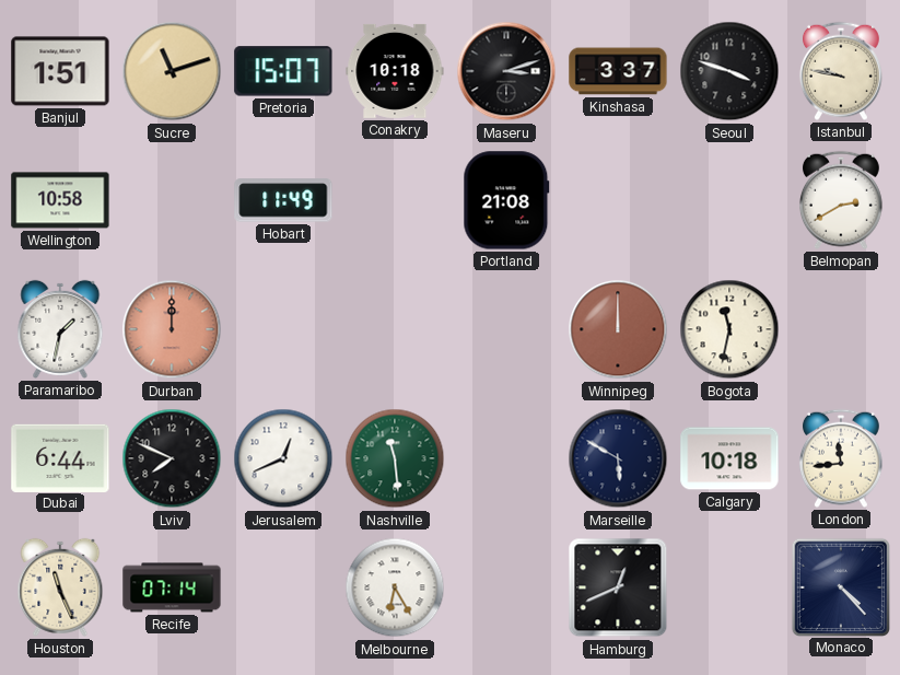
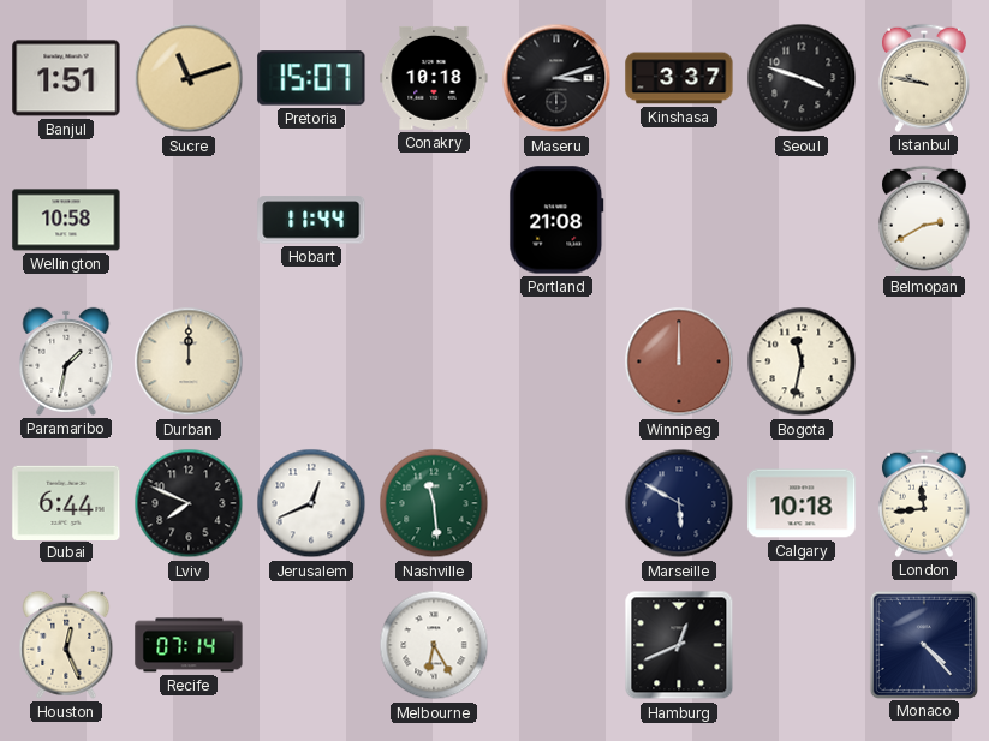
Hobart: 11:49 -> 11:44
Durban dial: salmon -> cream
Houston: 11:26 -> 12:26
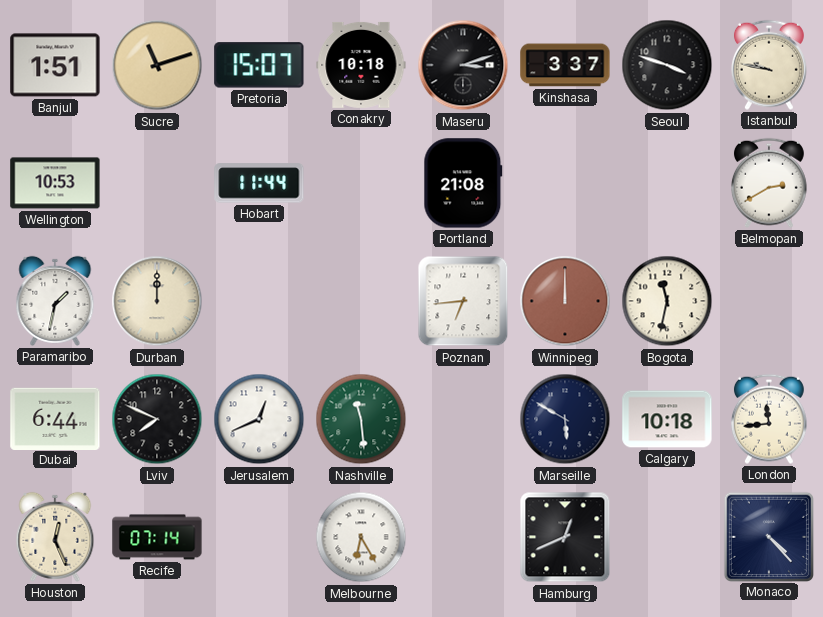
Wellington: 10:58 -> 10:53
Poznan: none -> 6:44
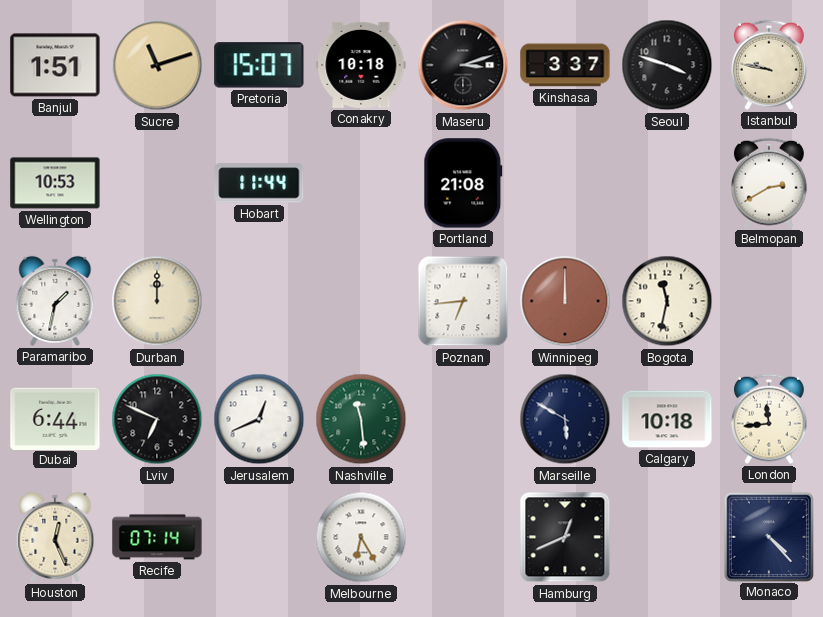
Lviv: 7:49 -> 6:49
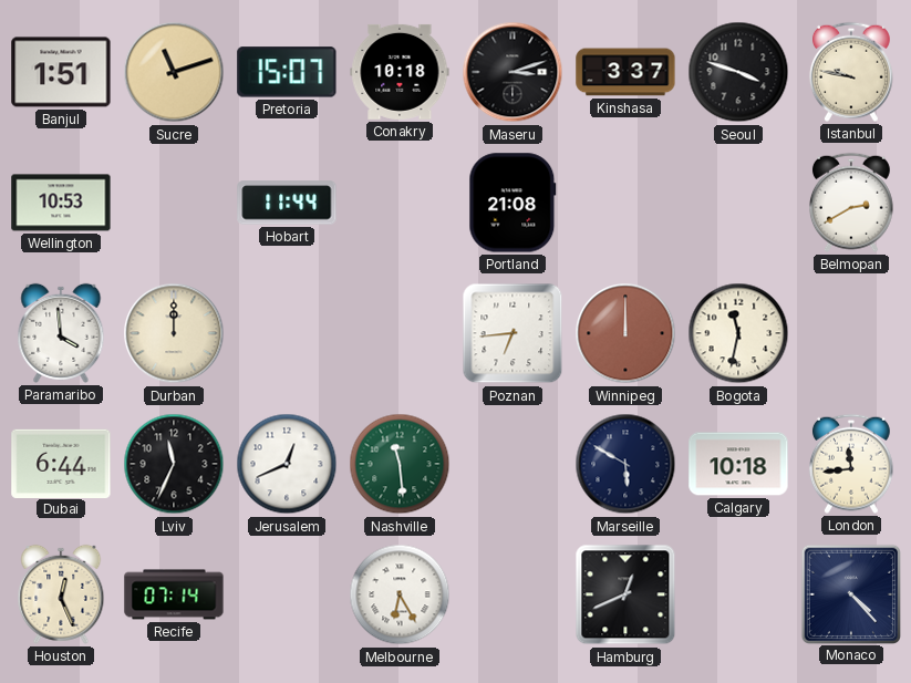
Paramaribo: 1:32 -> 3:59
Lviv: 6:49 -> 11:34
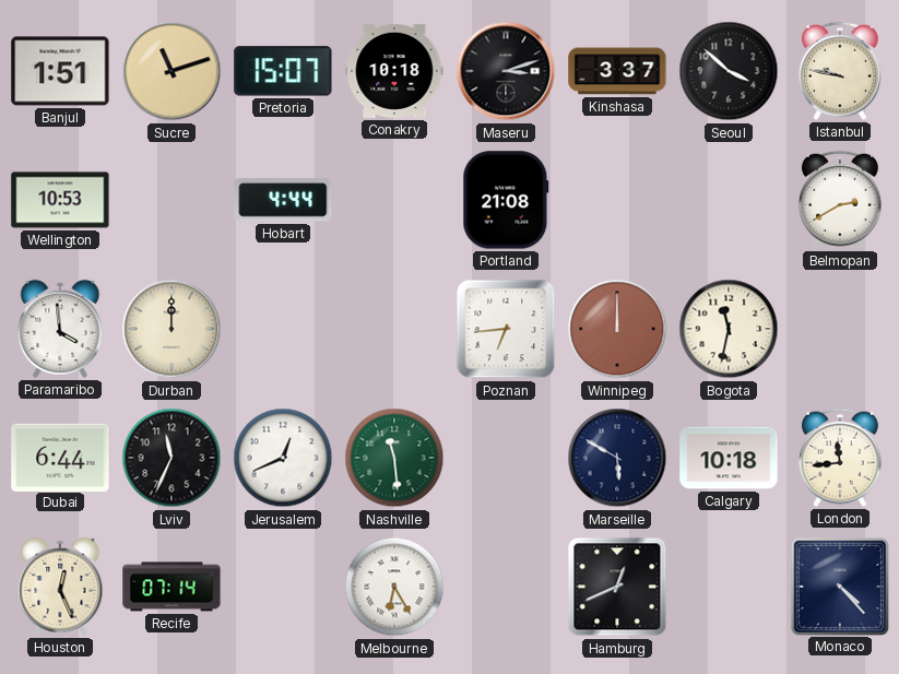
Seoul: 3:48 -> 3:52
Hobart: 11:44 -> 4:44
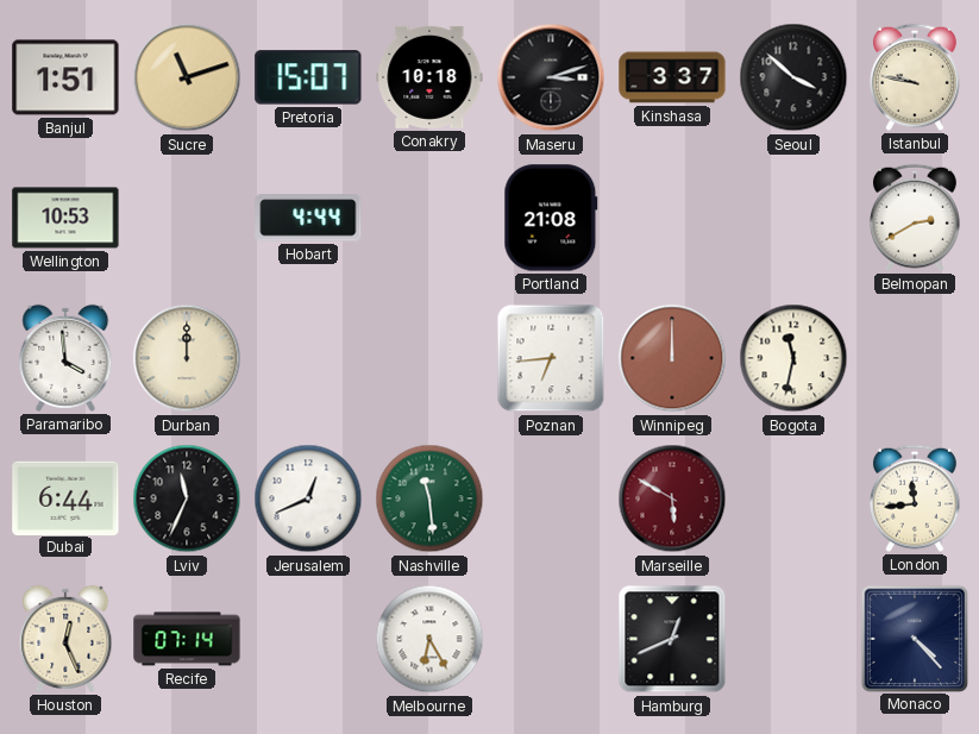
Marseille dial: navy -> burgundy
Calgary: 10:18 -> none
